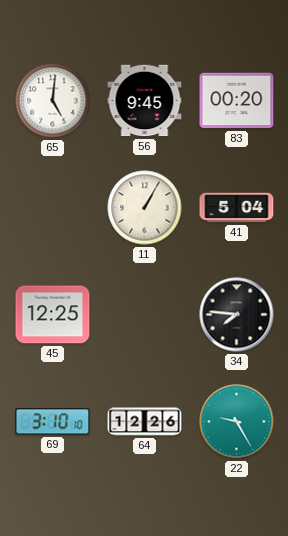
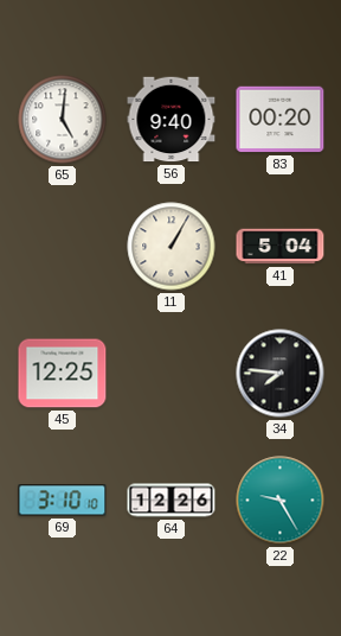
56: 9:45 -> 9:40
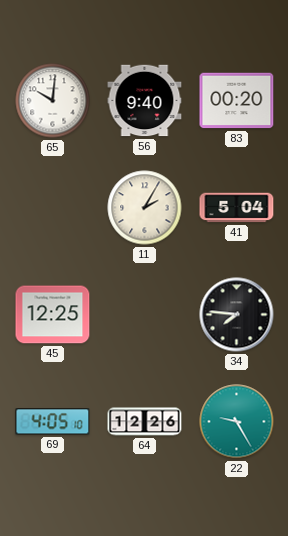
65: 5:01 -> 10:01
11: 1:05 -> 2:05
69: 3:10 -> 4:05
